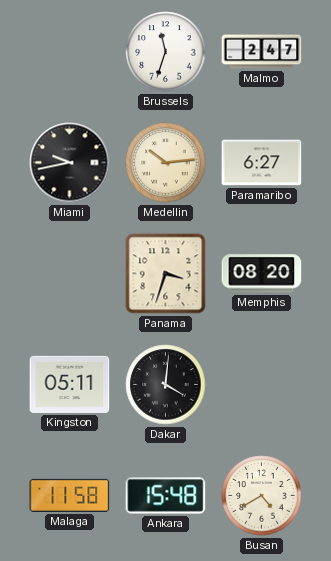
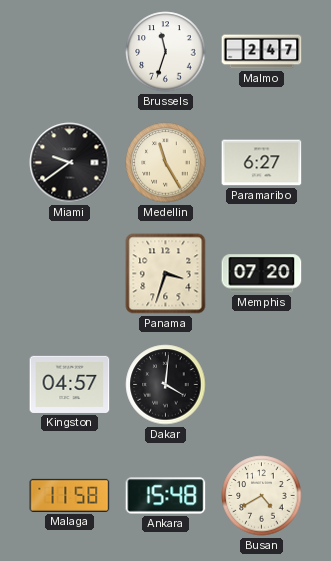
Miami: 9:43 -> 9:39
Medellin: 10:14 -> 11:25
Memphis: 08:20 -> 07:20
Kingston: 05:11 -> 04:57
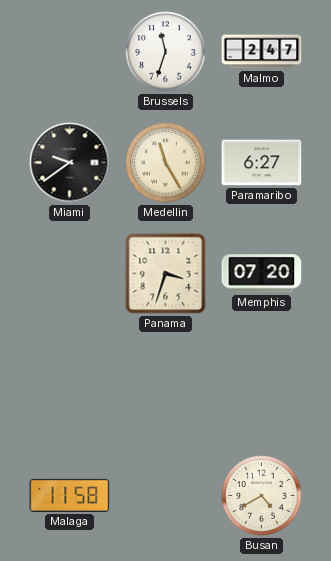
Kingston: 04:57 -> none
Dakar: 4:01 -> none
Ankara: 15:48 -> none
